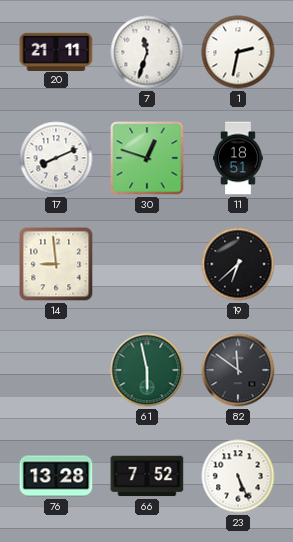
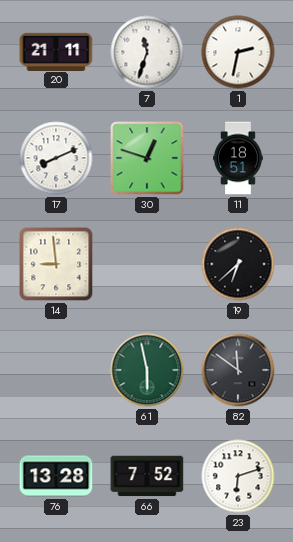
23: 5:26 -> 6:12
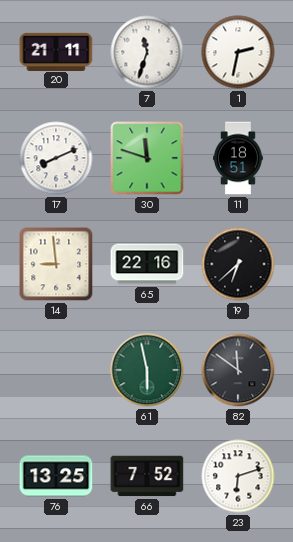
30: 12:48 -> 11:48
65: none -> 22:16
76: 13:28 -> 13:25
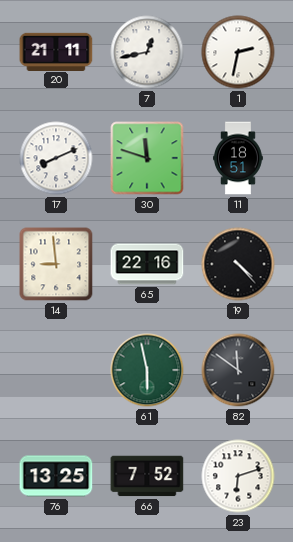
7: 11:33 -> 12:43
19: 6:38 -> 4:23
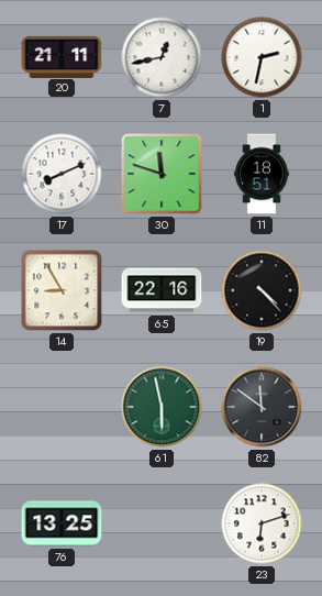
14: 8:59 -> 8:55
66: 7:52 -> none
